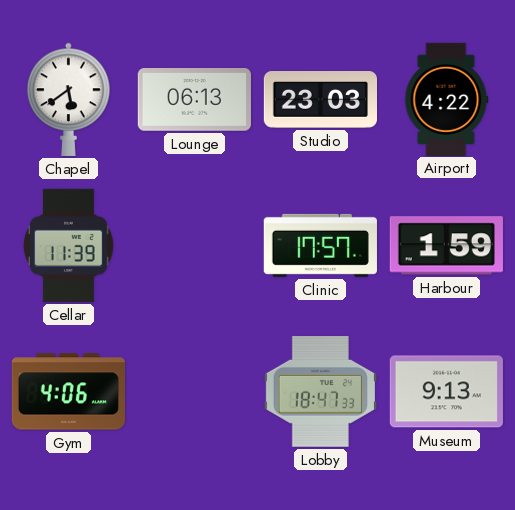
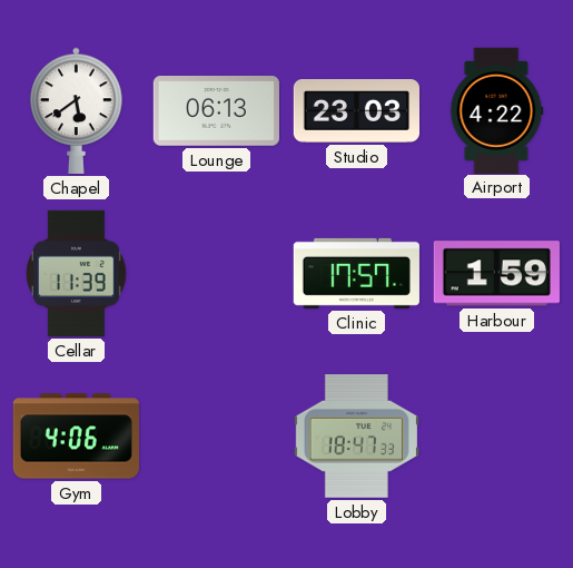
Museum: 9:13 -> none
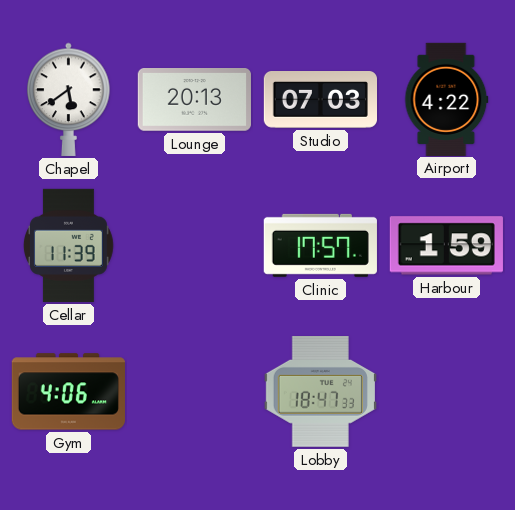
Lounge: 06:13 -> 20:13
Studio: 23:03 -> 07:03
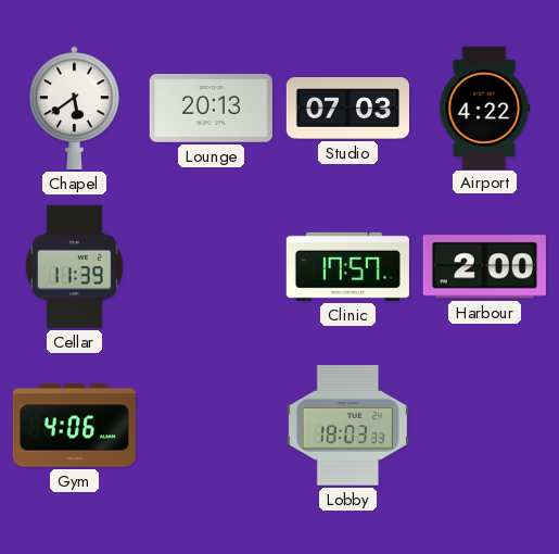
Harbour: 1:59 -> 2:00
Lobby: 18:47 -> 18:03
